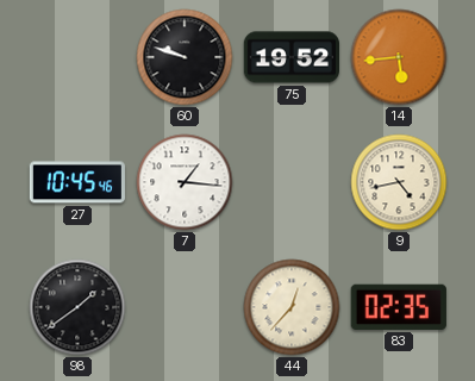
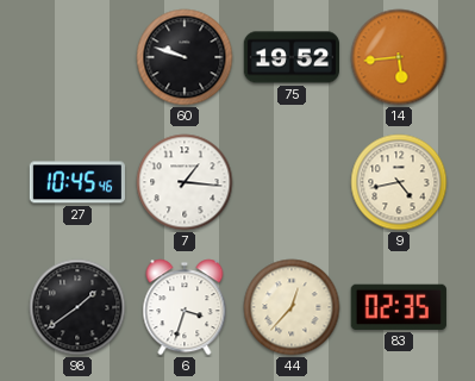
6: none -> 3:33
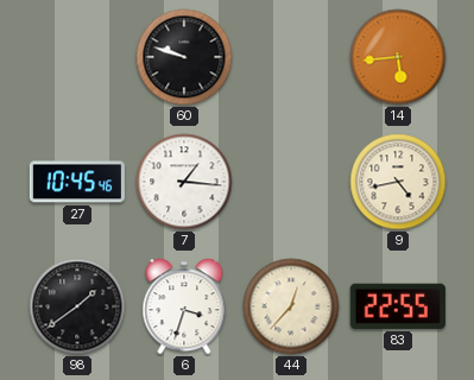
75: 19:52 -> none
83: 02:35 -> 22:55
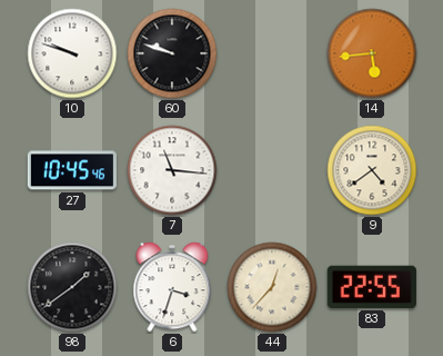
10: none -> 9:48
7: 1:16 -> 11:16
9: 4:43 -> 4:39
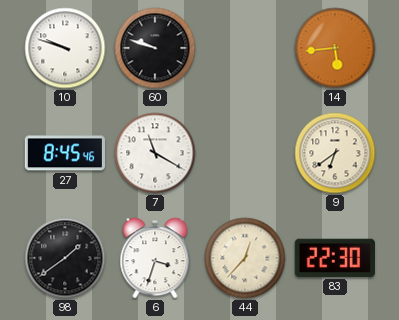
27: 10:45 -> 8:45
7: 11:16 -> 11:20
9: 4:39 -> 6:39
83: 22:55 -> 22:30
